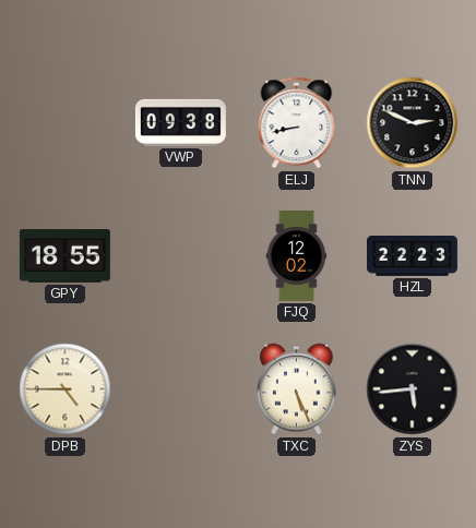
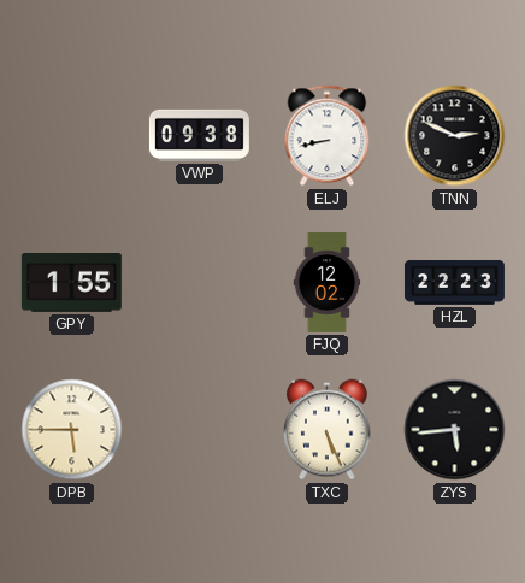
GPY: 18:55 -> 1:55
DPB: 4:45 -> 5:45
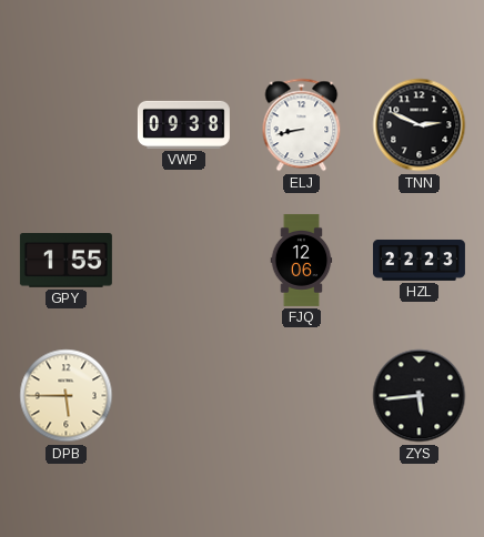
FJQ: 12:02 -> 12:06
TXC: 5:26 -> none
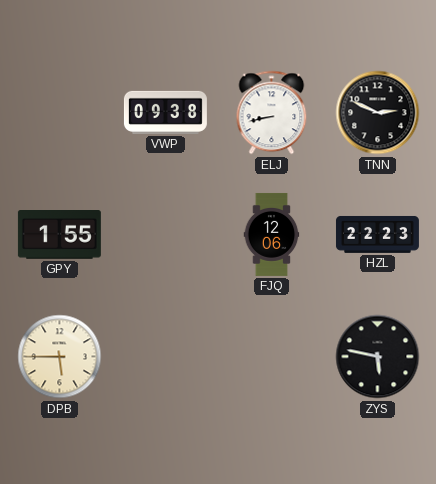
ZYS: 5:44 -> 5:47
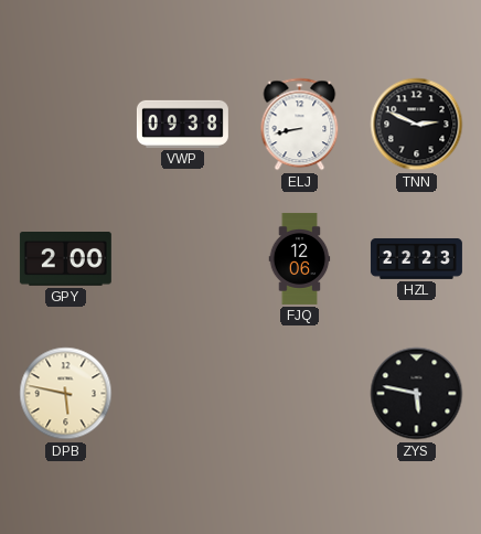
GPY: 1:55 -> 2:00
DPB: 5:45 -> 5:47
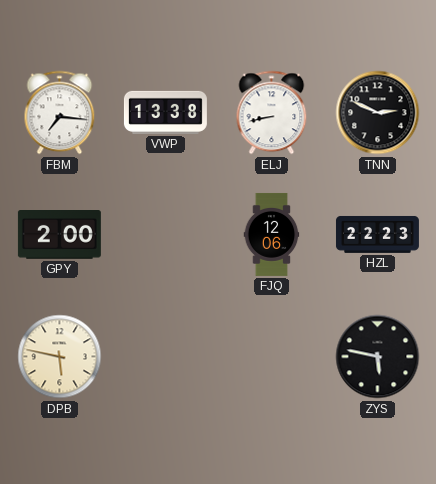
FBM: none -> 7:16
VWP: 09:38 -> 13:38
